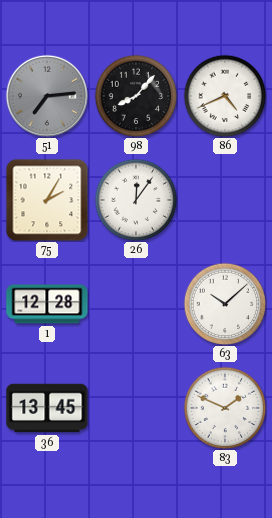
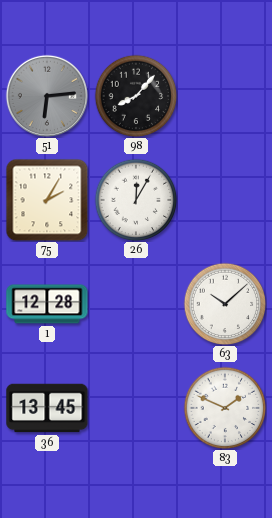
51: 7:14 -> 6:14
86: 4:41 -> none
26: 12:06 -> 12:05
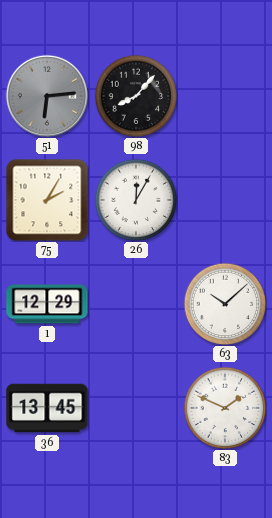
1: 12:28 -> 12:29
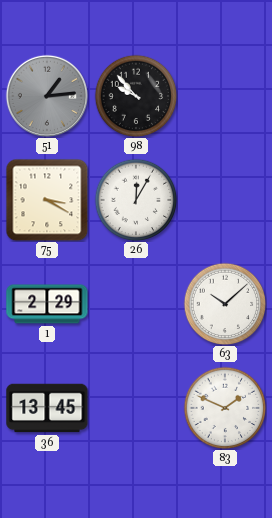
51: 6:14 -> 1:14
98: 8:07 -> 9:53
75: 2:05 -> 3:20
1: 12:29 -> 2:29
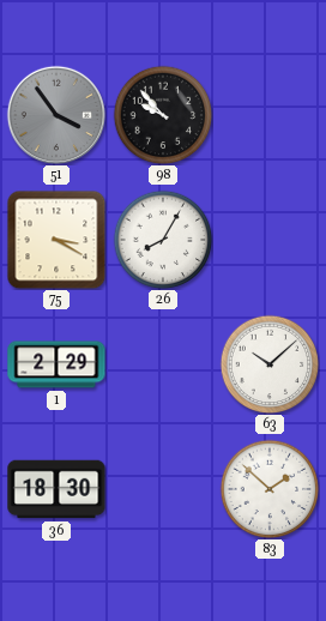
51: 1:14 -> 3:54
26: 12:05 -> 8:05
36: 13:45 -> 18:30
83: 1:49 -> 1:52
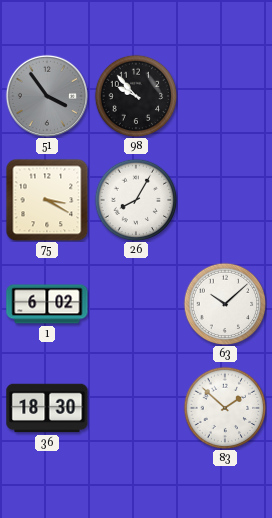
1: 2:29 -> 6:02
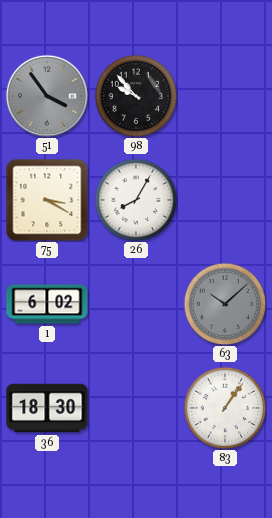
63 dial: white -> grey
83: 1:52 -> 1:06
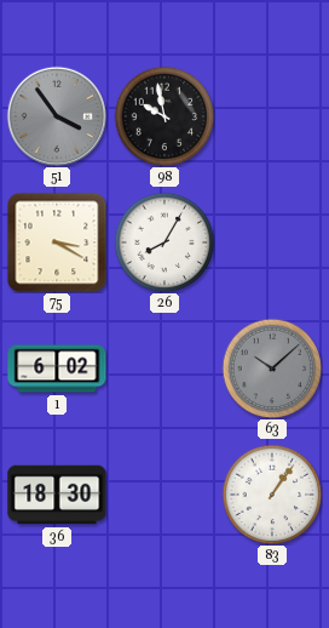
98: 9:53 -> 9:58
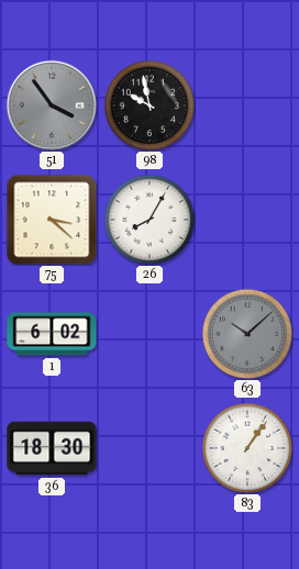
75: 3:20 -> 3:22
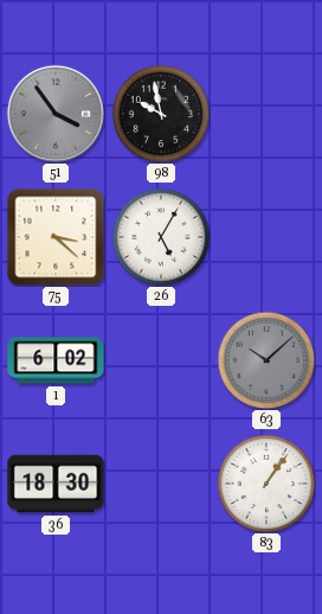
26: 8:05 -> 5:05
